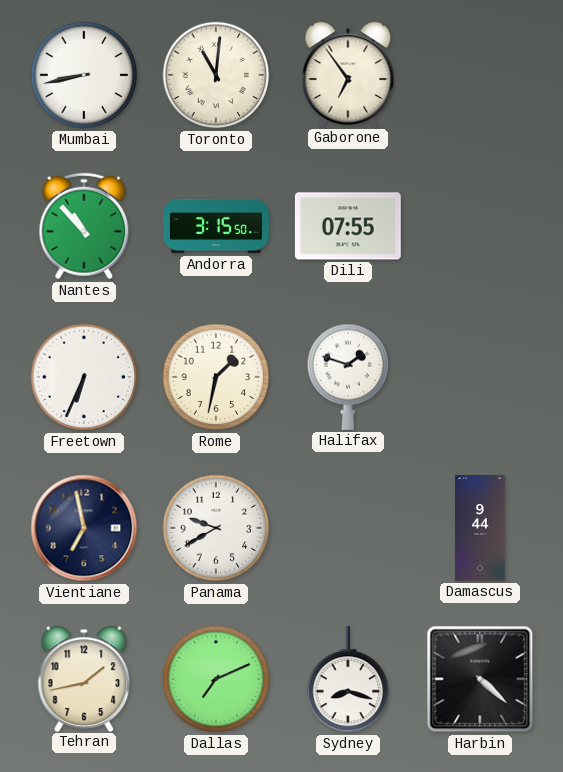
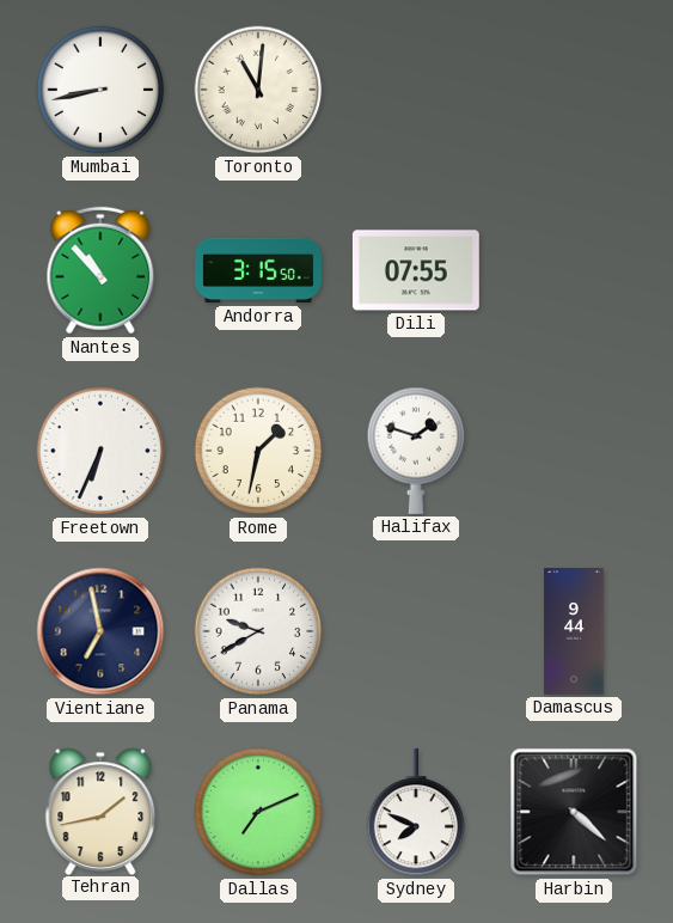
Gaborone: 6:54 -> none
Sydney: 8:18 -> 7:49
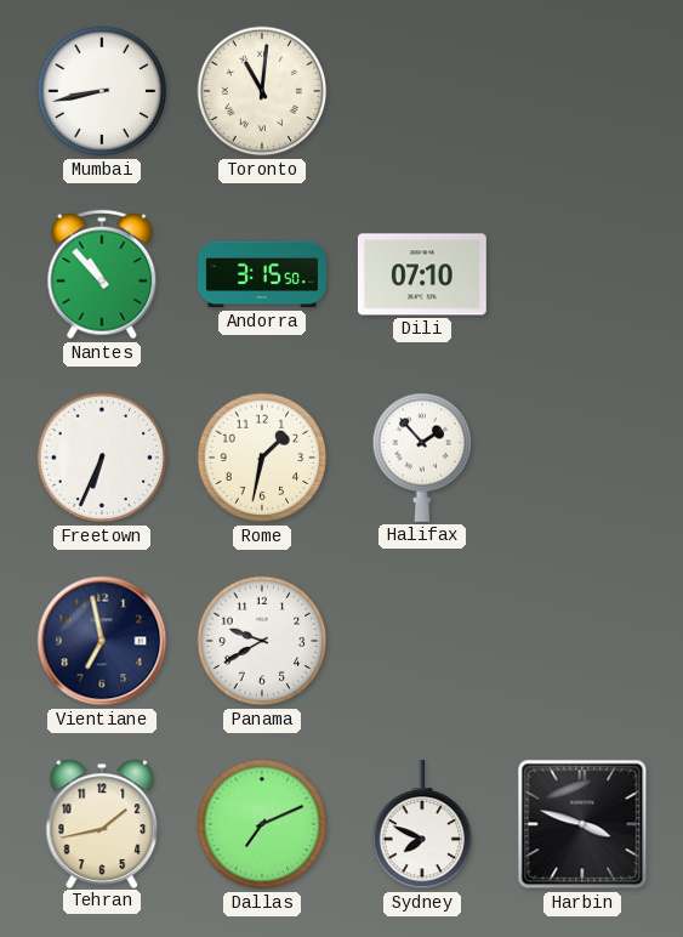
Dili: 07:55 -> 07:10
Halifax: 1:48 -> 1:53
Damascus: 9:44 -> none
Harbin: 4:22 -> 3:48
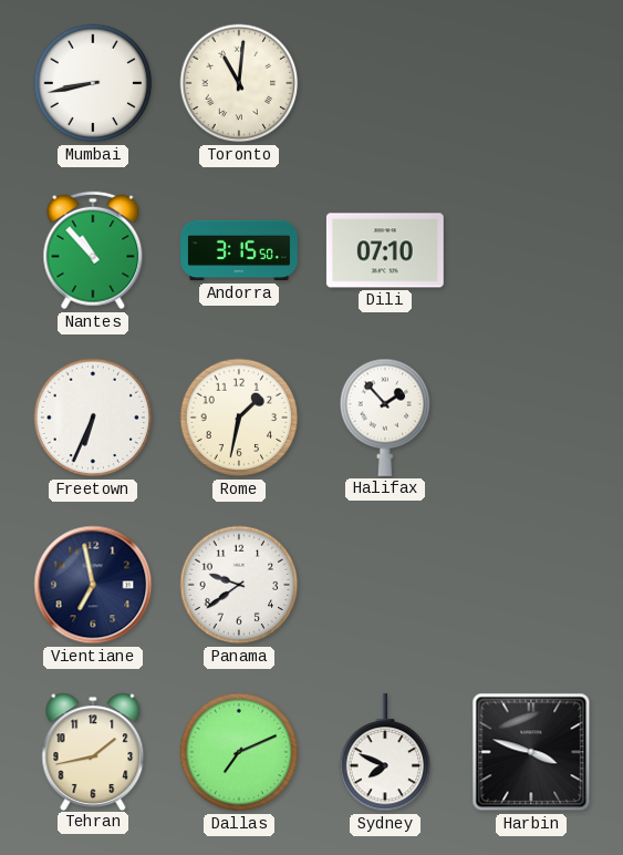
Panama: 9:40 -> 9:39
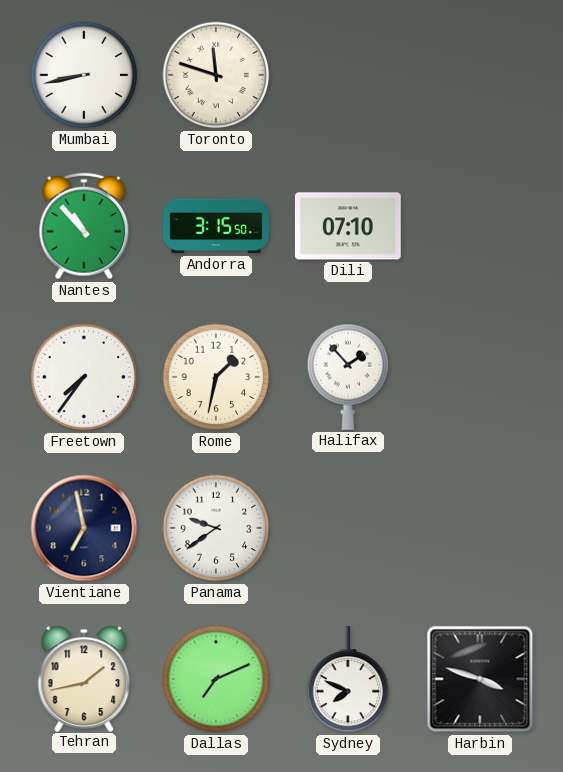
Toronto: 11:01 -> 11:48
Freetown: 6:34 -> 7:36
